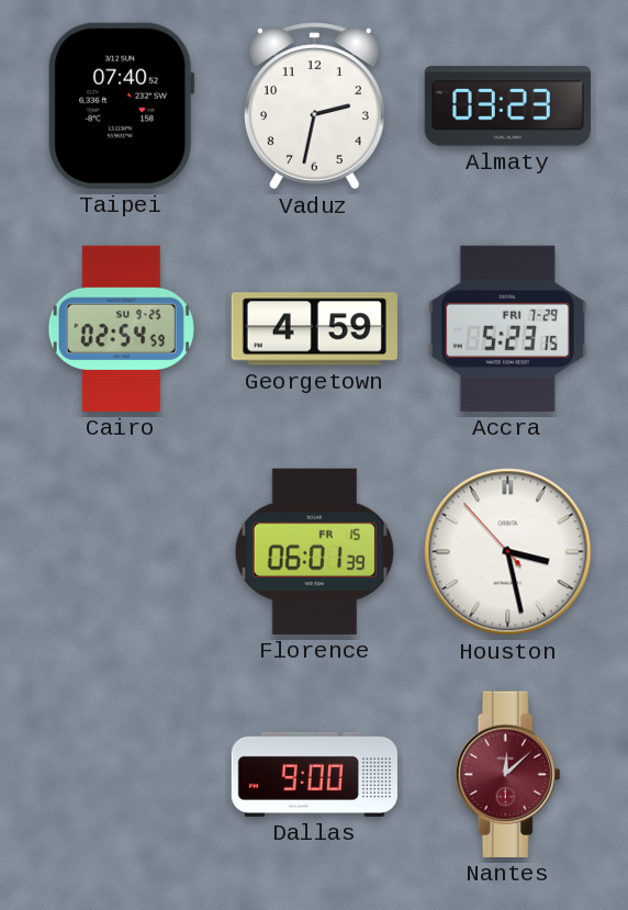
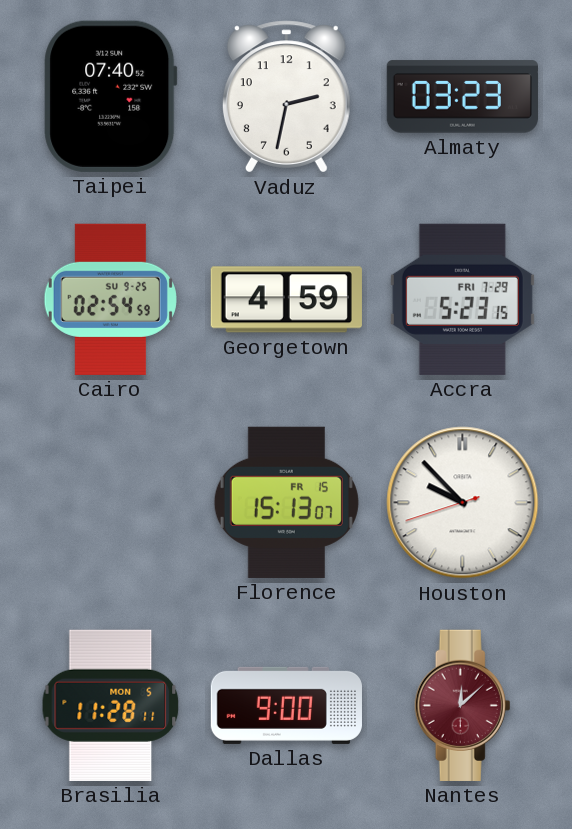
Florence: 06:01 -> 15:13
Houston: 3:27 -> 9:52
Brasilia: none -> 11:28
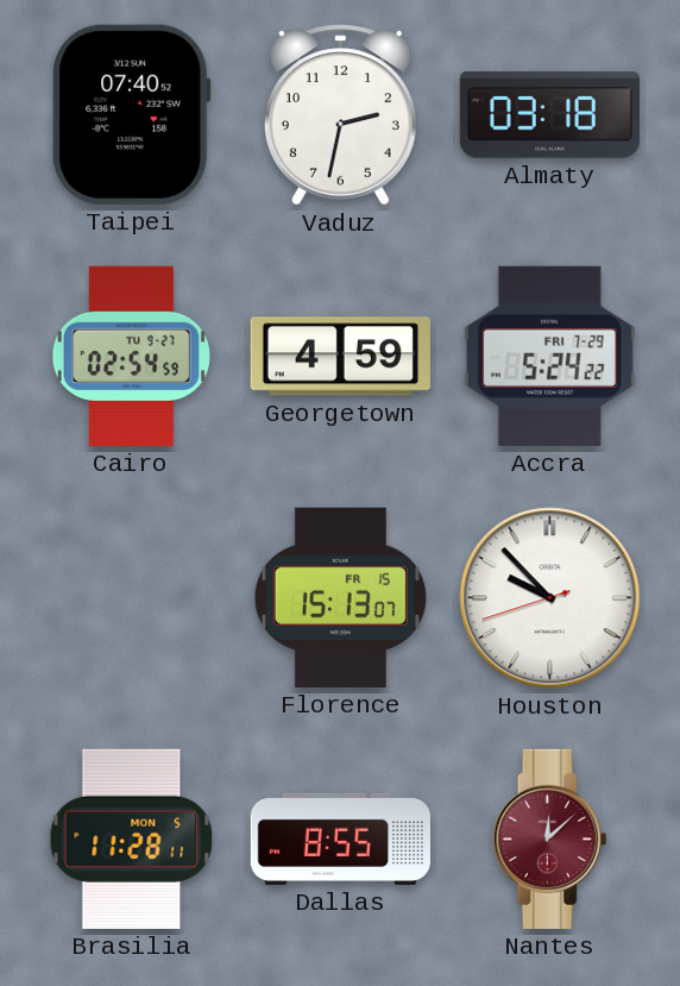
Almaty: 03:23 -> 03:18
Cairo date: SU 9-25 -> TU 9-27
Accra: 5:23 -> 5:24
Dallas: 9:00 -> 8:55
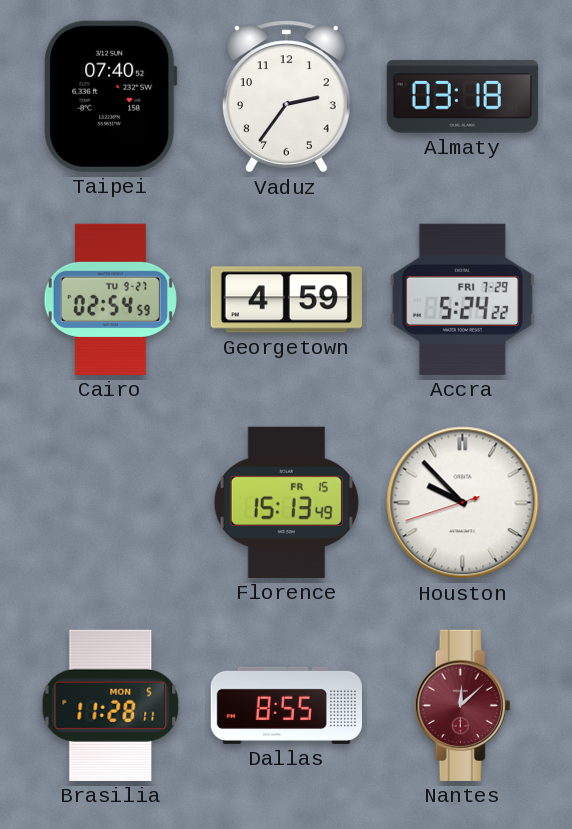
Vaduz: 2:32 -> 2:36
Florence: 15:13:07 -> 15:13:49
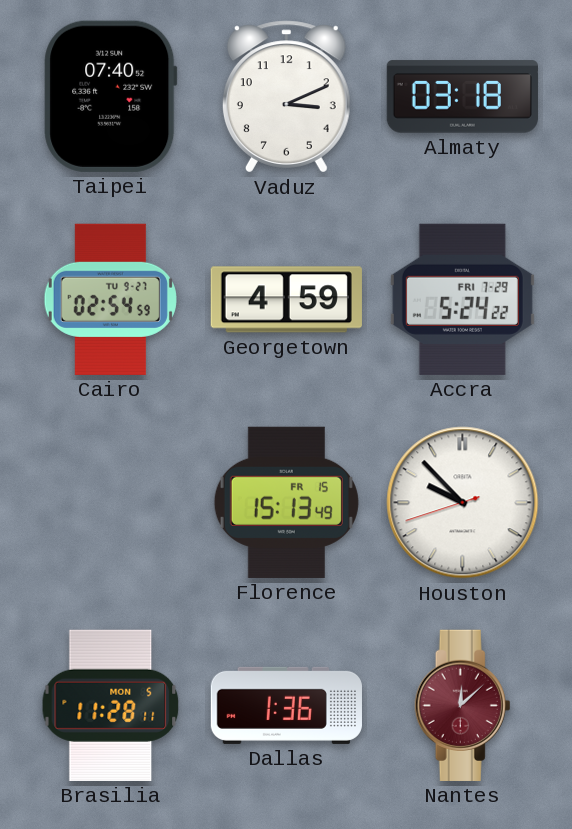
Vaduz: 2:36 -> 3:11
Dallas: 8:55 -> 1:36
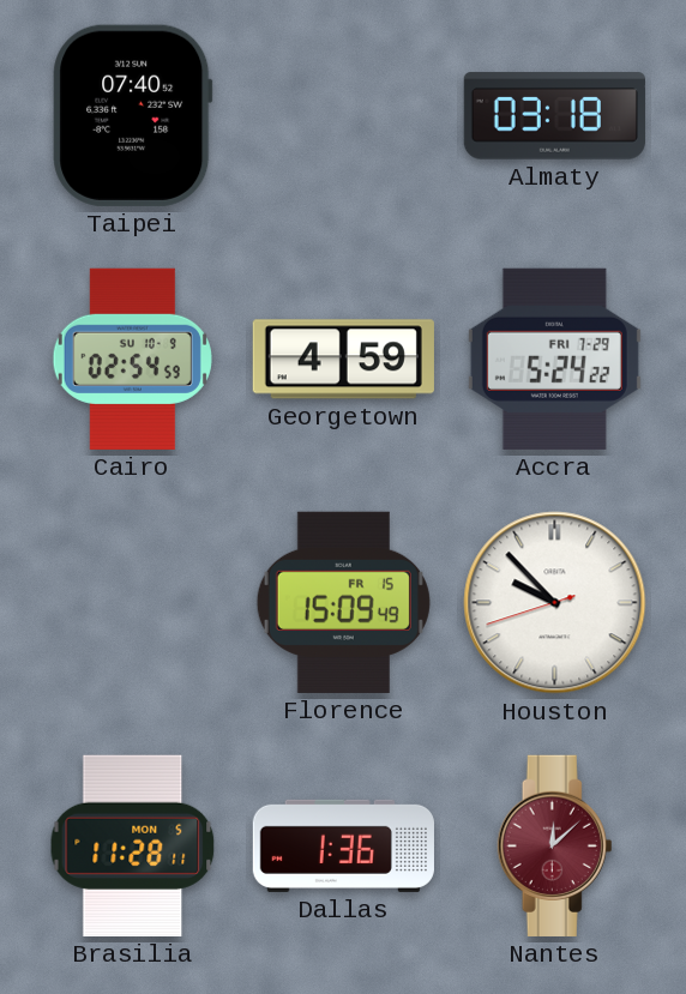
Vaduz: 3:11 -> none
Cairo date: TU 9-27 -> SU 10-9
Florence: 15:13 -> 15:09
